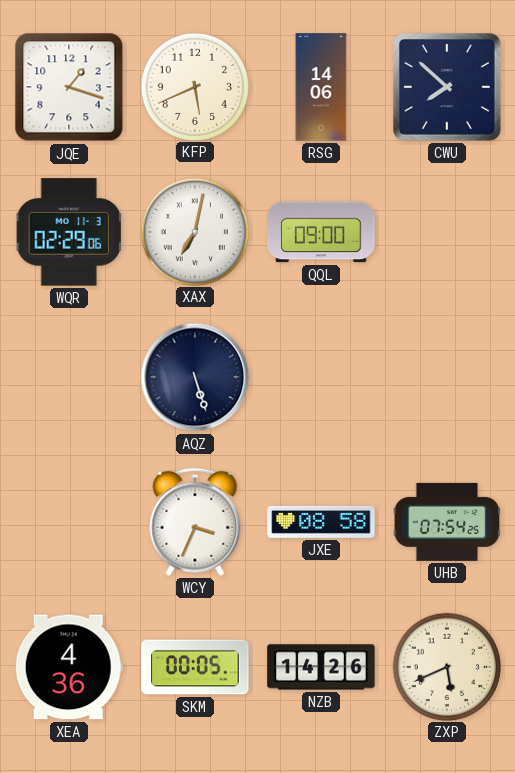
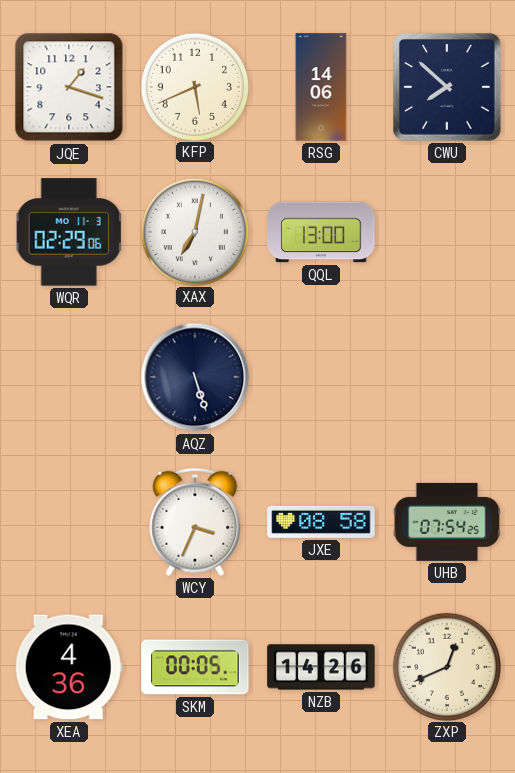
QQL: 09:00 -> 13:00
ZXP: 5:41 -> 12:41
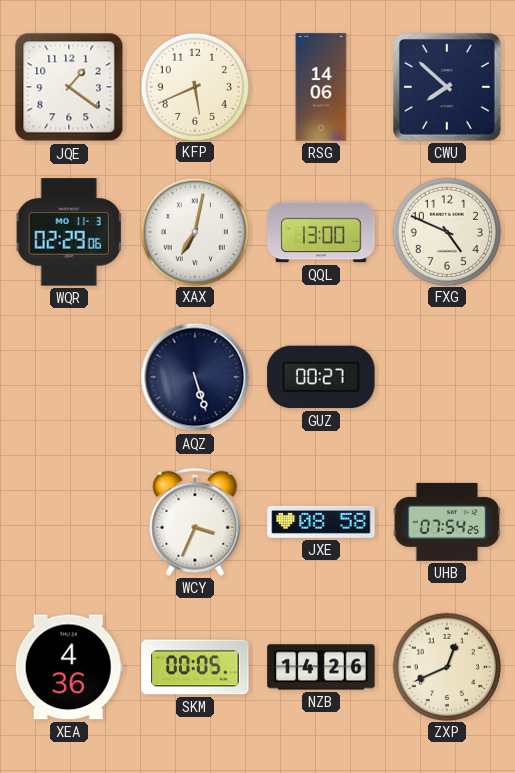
JQE: 1:18 -> 1:21
FXG: none -> 4:49
GUZ: none -> 00:27
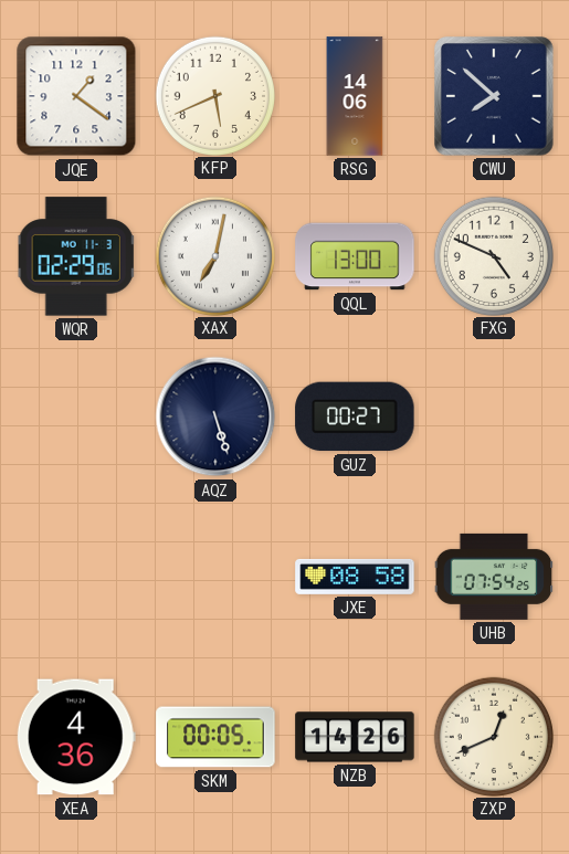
WCY: 3:34 -> none
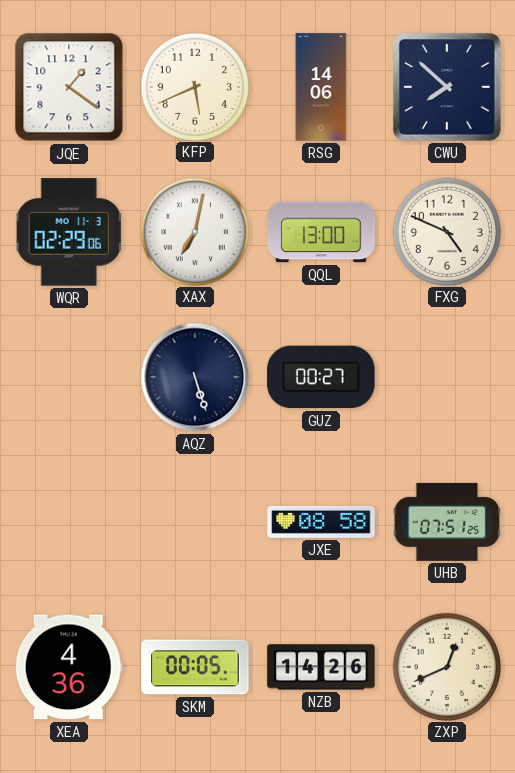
UHB: 07:54 -> 07:51
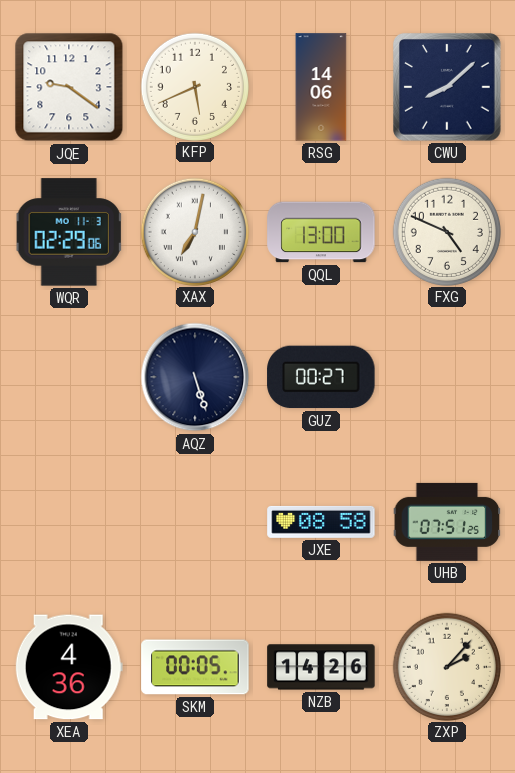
JQE: 1:21 -> 9:21
CWU: 7:52 -> 8:08
ZXP: 12:41 -> 2:07
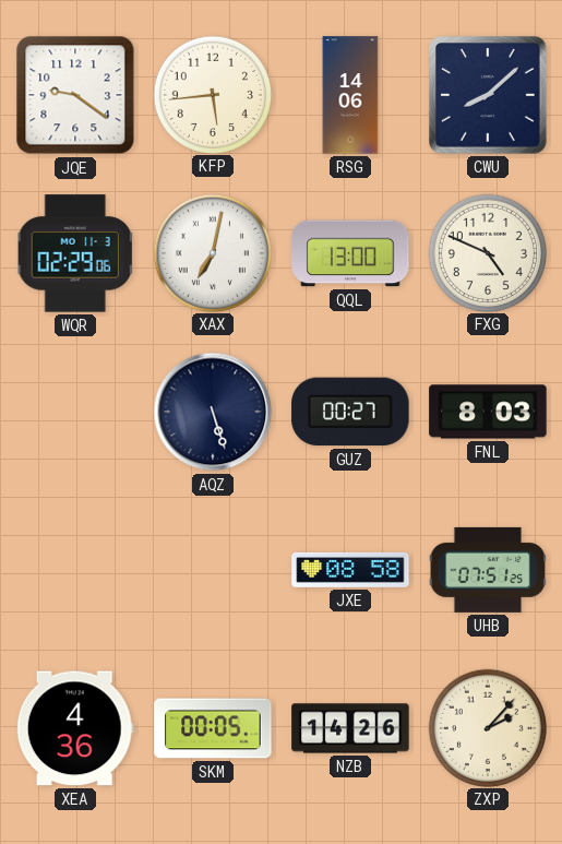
KFP: 5:41 -> 5:44
FNL: none -> 8:03
